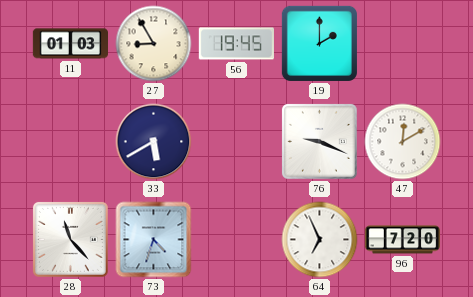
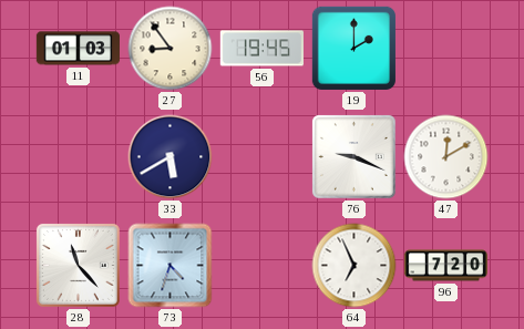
27: 8:55 -> 8:54
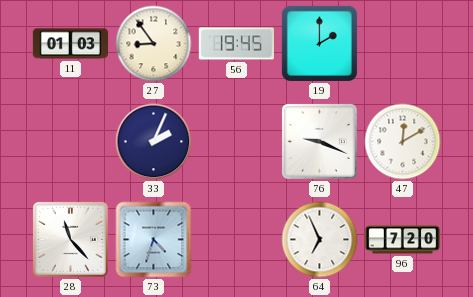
33: 5:40 -> 2:04
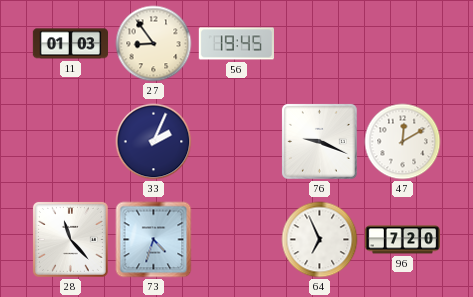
19: 2:00 -> none
